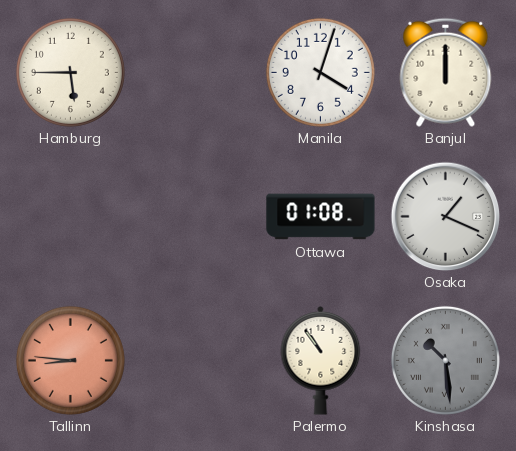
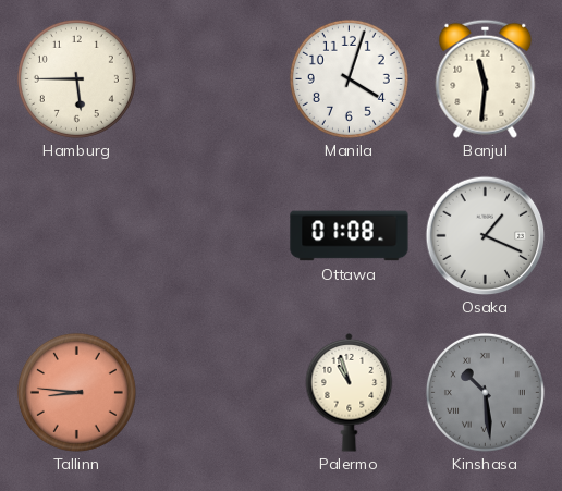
Banjul: 12:00 -> 11:31
Palermo: 10:54 -> 10:57
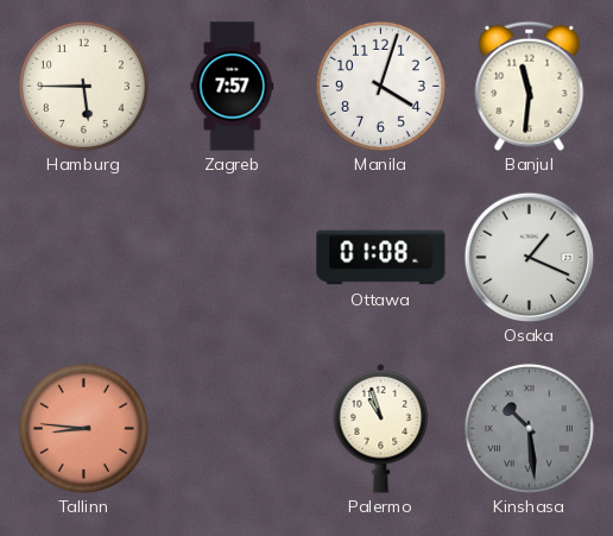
Zagreb: none -> 7:57
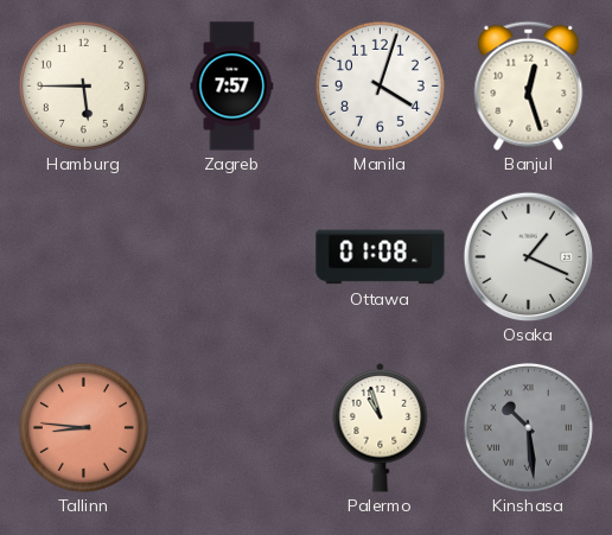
Banjul: 11:31 -> 12:27
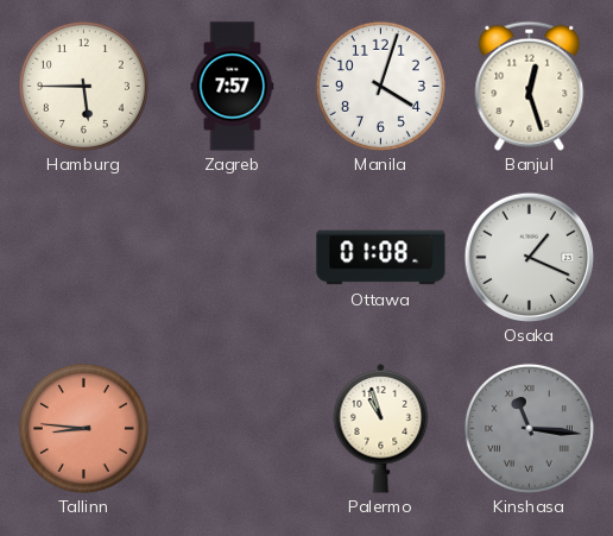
Kinshasa: 10:29 -> 11:16
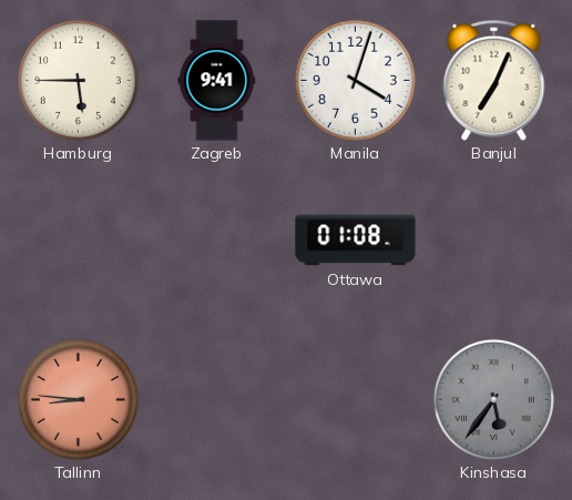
Zagreb: 7:57 -> 9:41
Banjul: 12:27 -> 7:04
Osaka: 1:19 -> none
Palermo: 10:57 -> none
Kinshasa: 11:16 -> 5:36
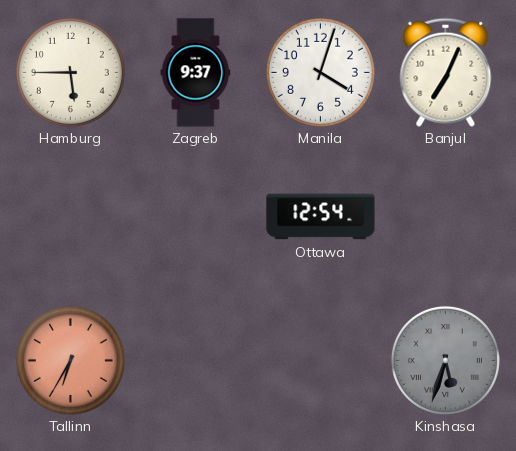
Zagreb: 9:41 -> 9:37
Ottawa: 01:08 -> 12:54
Tallinn: 8:46 -> 6:35
Kinshasa: 5:36 -> 5:33
